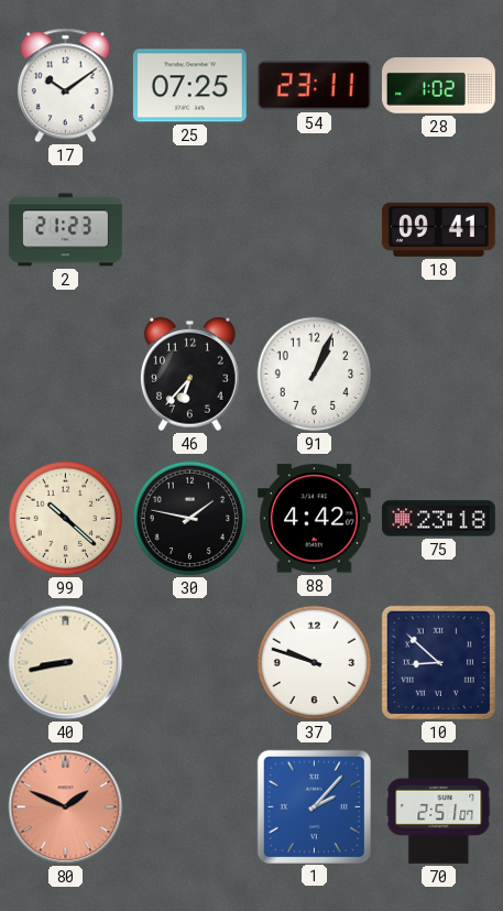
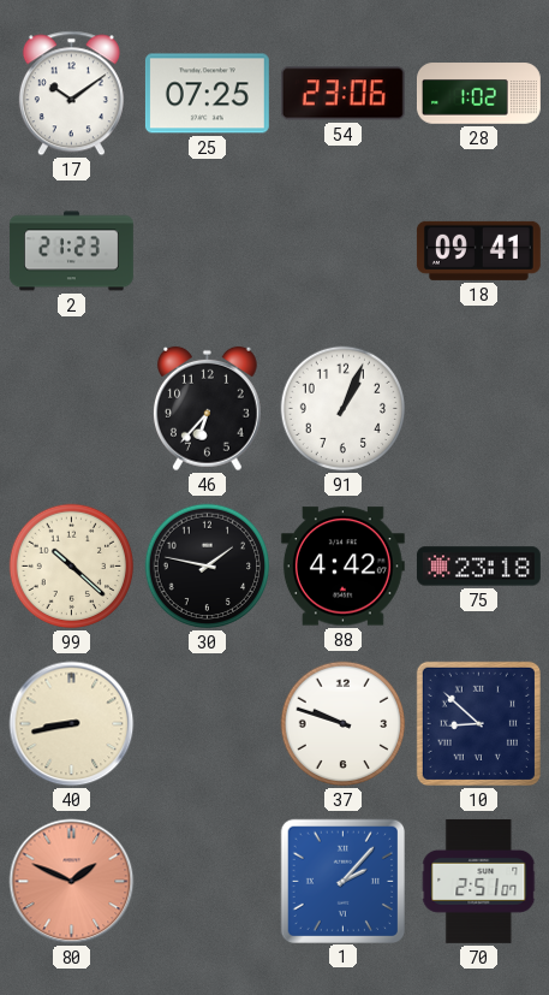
54: 23:11 -> 23:06
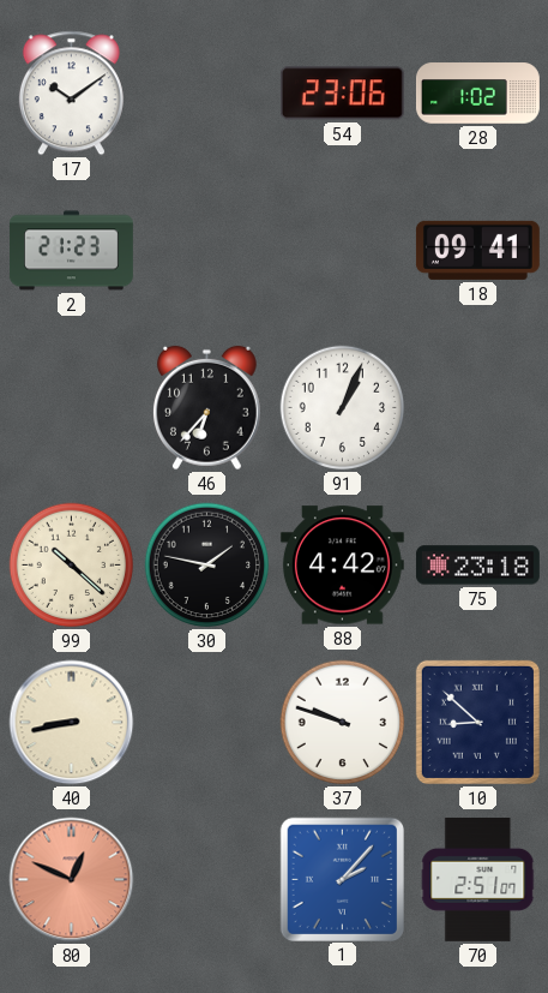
25: 07:25 -> none
80: 1:49 -> 12:49
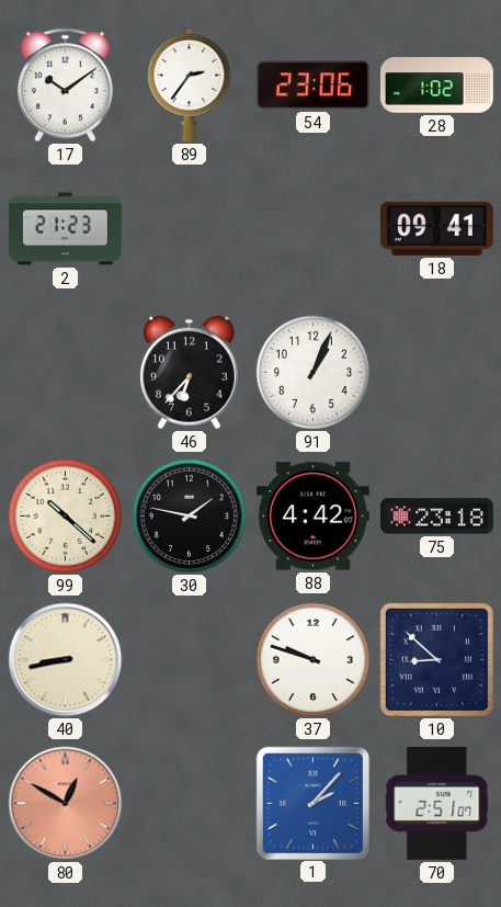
89: none -> 2:36
80: 12:49 -> 12:50
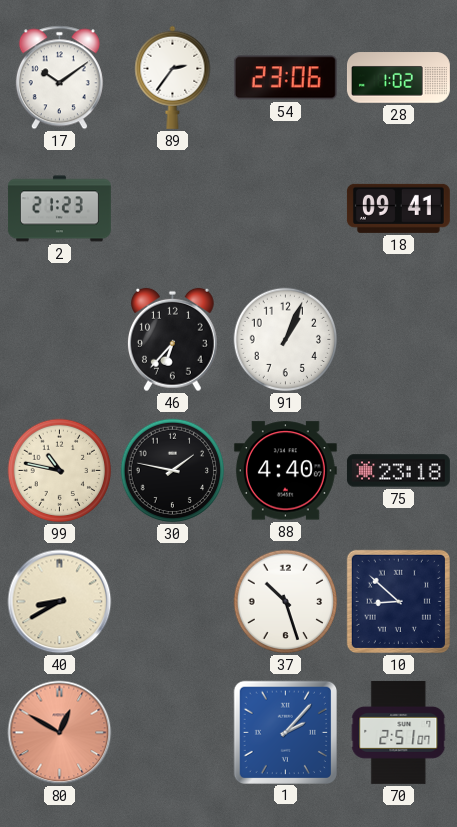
99: 10:22 -> 10:47
88: 4:42 -> 4:40
40: 8:43 -> 8:40
37: 9:48 -> 10:27
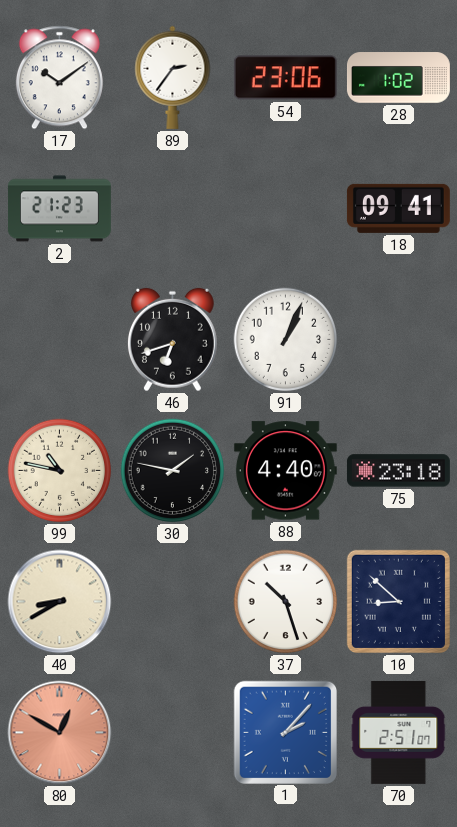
46: 6:37 -> 6:42
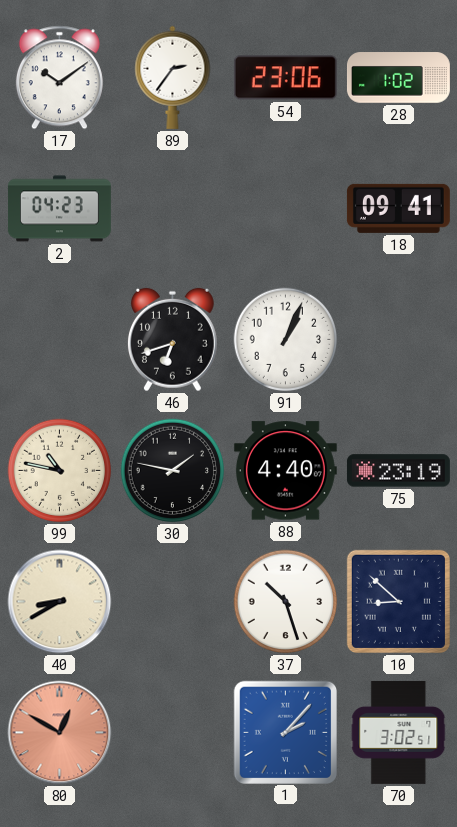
2: 21:23 -> 04:23
75: 23:18 -> 23:19
70: 2:51 -> 3:02
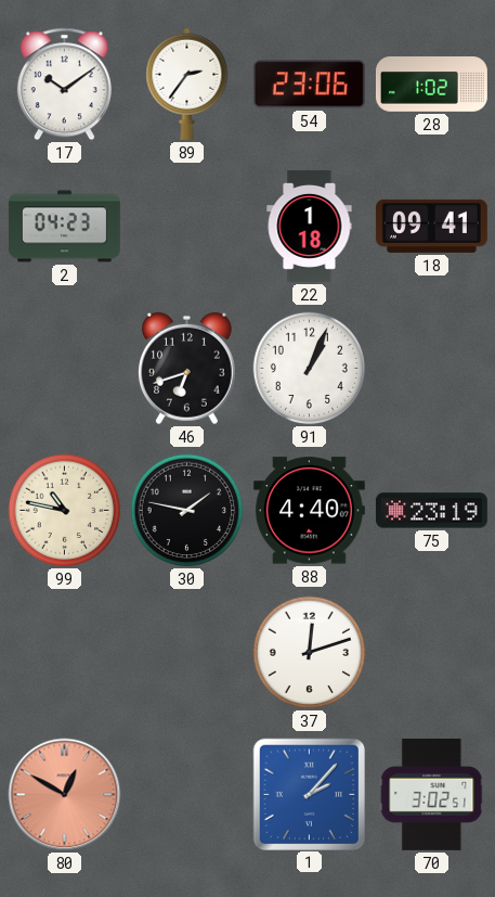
22: none -> 1:18
40: 8:40 -> none
37: 10:27 -> 12:12
10: 8:52 -> none
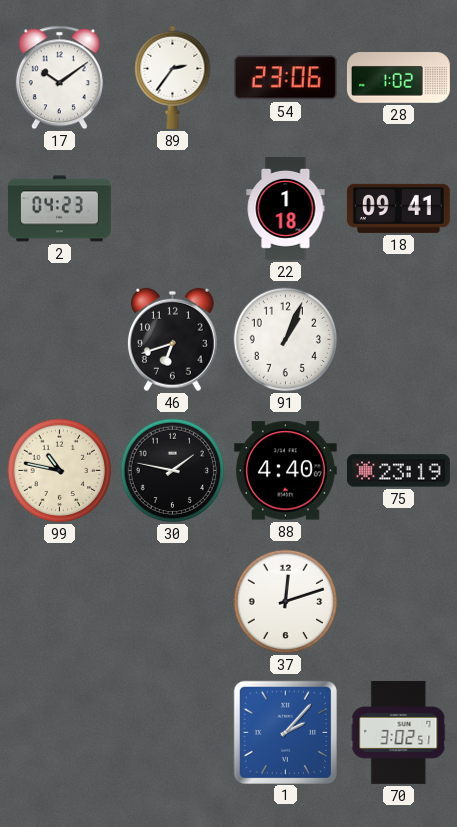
80: 12:50 -> none
